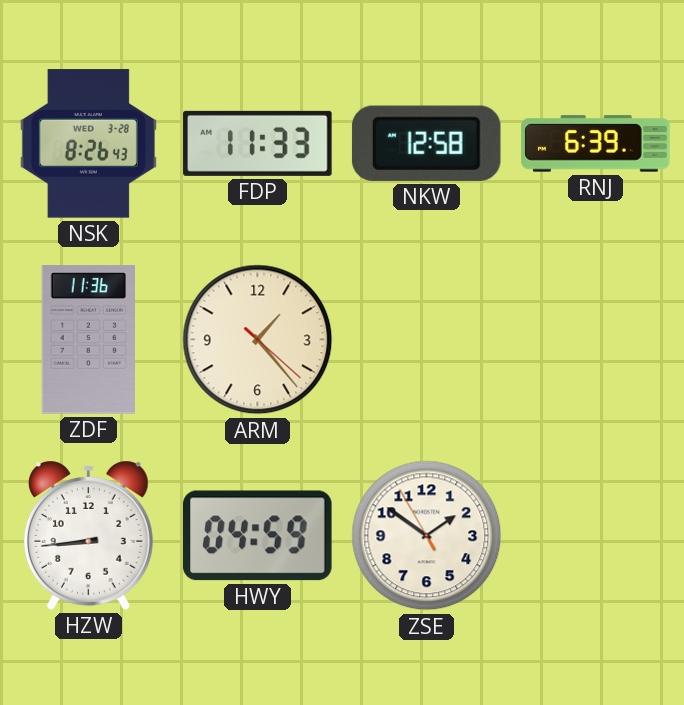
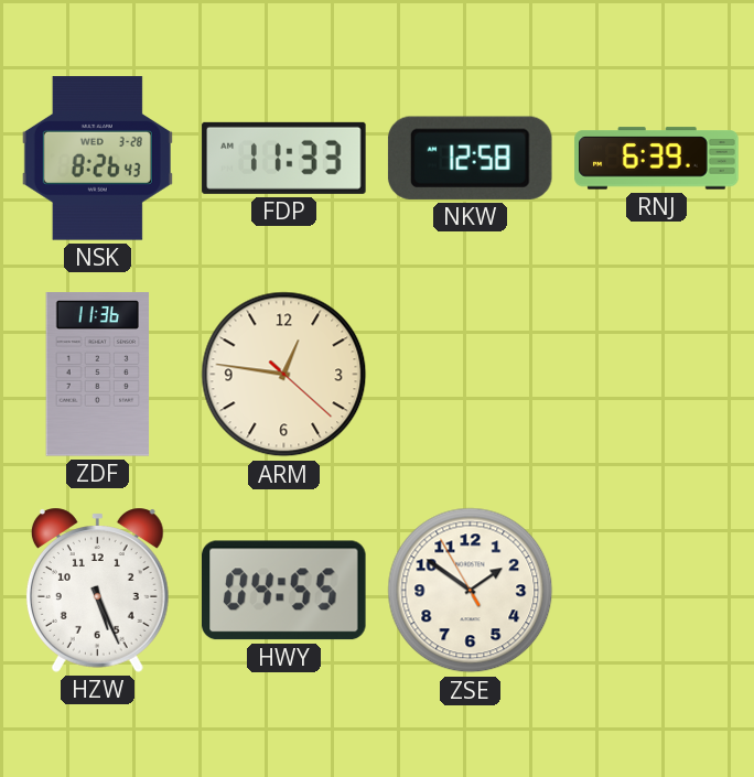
ARM: 1:23 -> 12:46
HZW: 8:44 -> 5:26
HWY: 04:59 -> 04:55
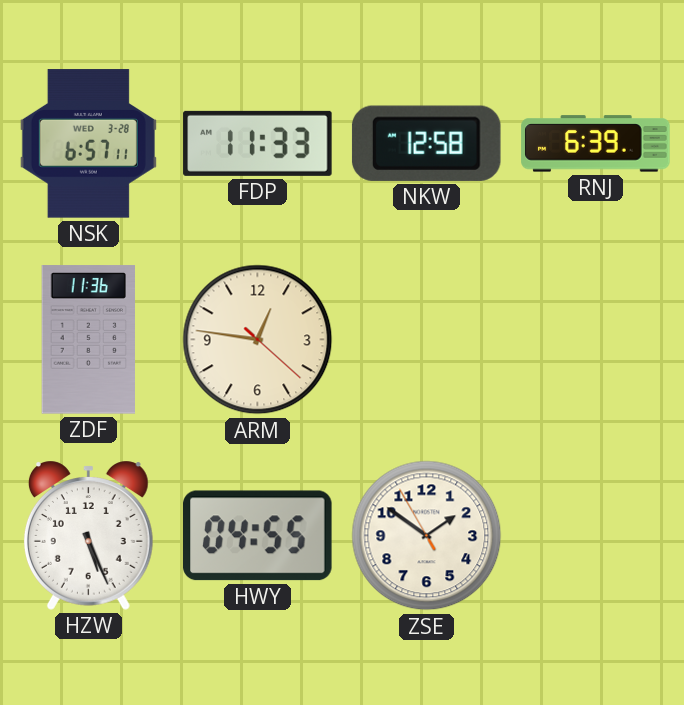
NSK: 8:26 -> 6:57
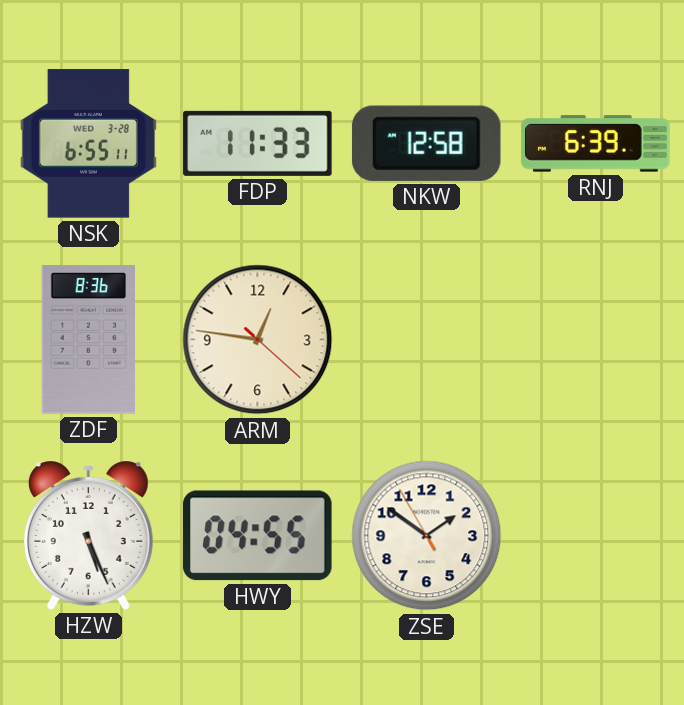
NSK: 6:57 -> 6:55
ZDF: 11:36 -> 8:36
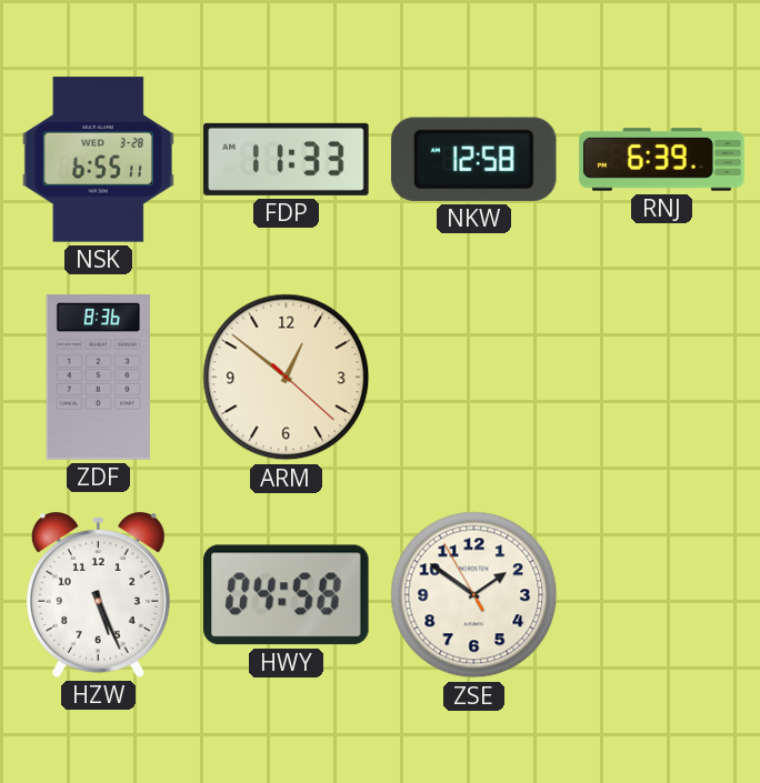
ARM: 12:46 -> 12:51
HWY: 04:55 -> 04:58
